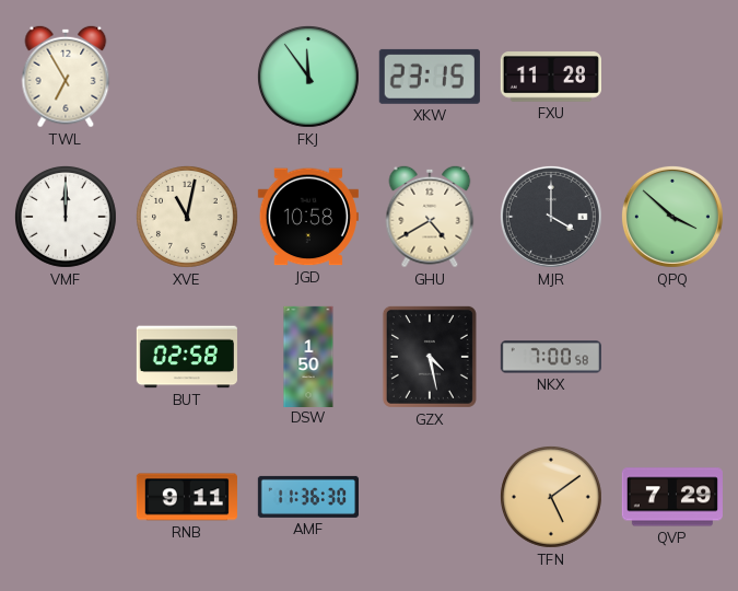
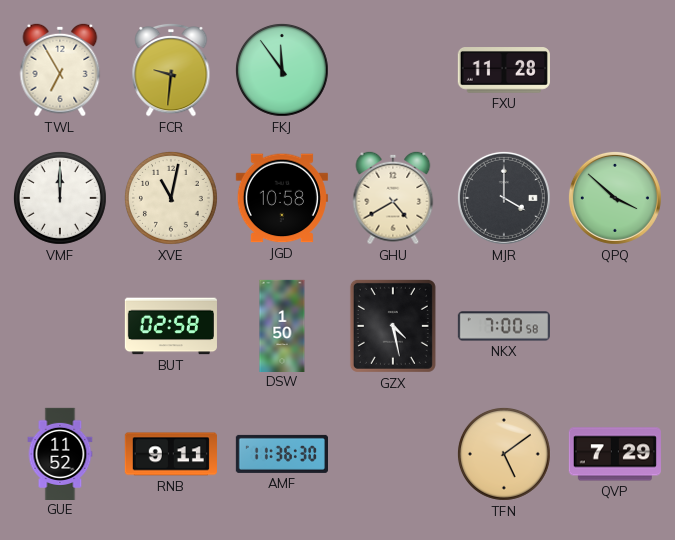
FCR: none -> 9:31
XKW: 23:15 -> none
GUE: none -> 11:52
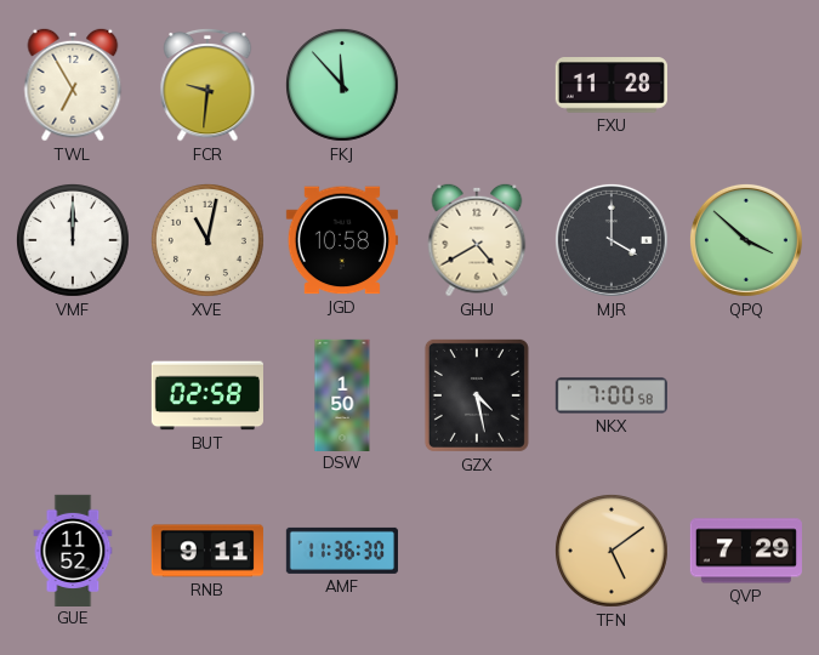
FKJ: 11:54 -> 11:53
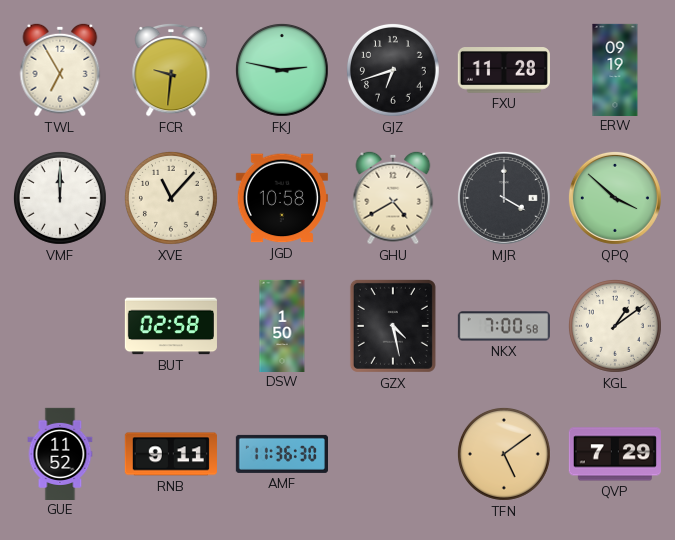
FKJ: 11:53 -> 2:47
GJZ: none -> 6:42
ERW: none -> 09:19
XVE: 11:02 -> 11:07
KGL: none -> 1:09
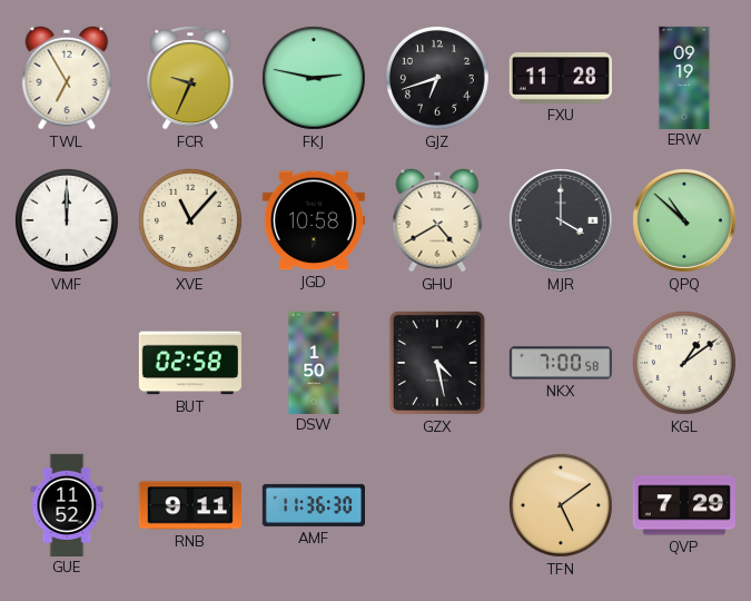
FCR: 9:31 -> 9:34
QPQ: 3:52 -> 10:52
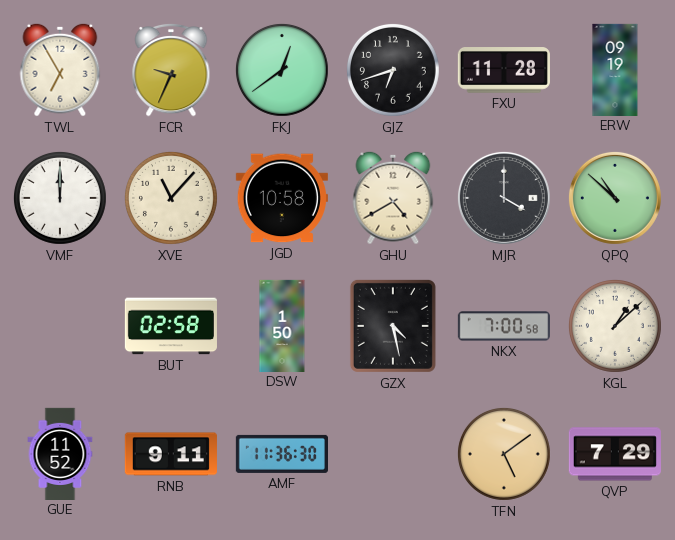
FKJ: 2:47 -> 12:39
KGL: 1:09 -> 1:08
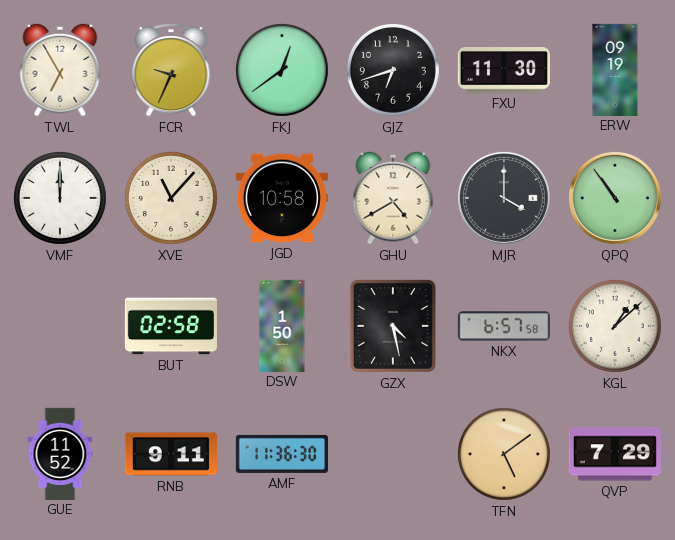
FXU: 11:28 -> 11:30
QPQ: 10:52 -> 10:54
NKX: 7:00 -> 6:57
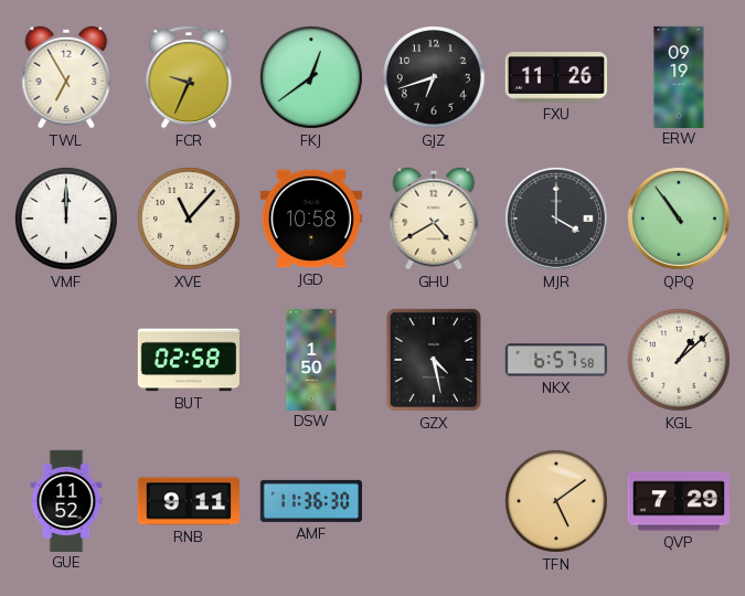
FXU: 11:30 -> 11:26
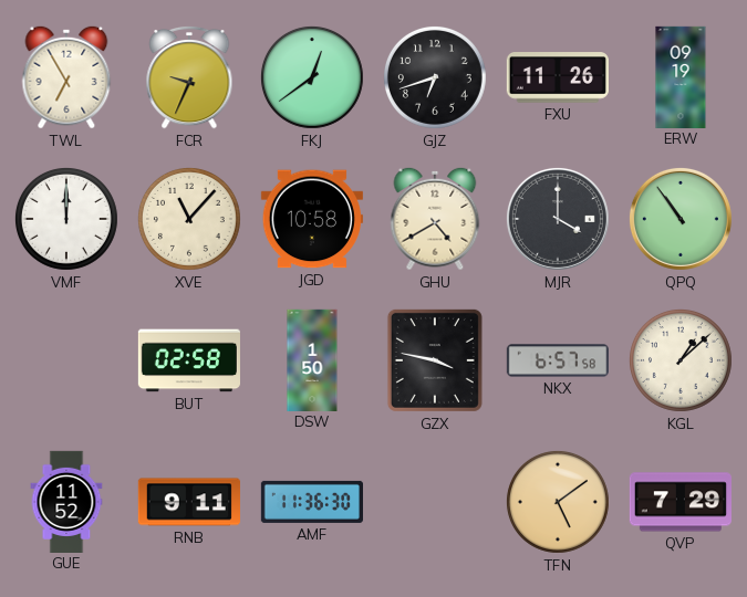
GZX: 4:28 -> 3:47
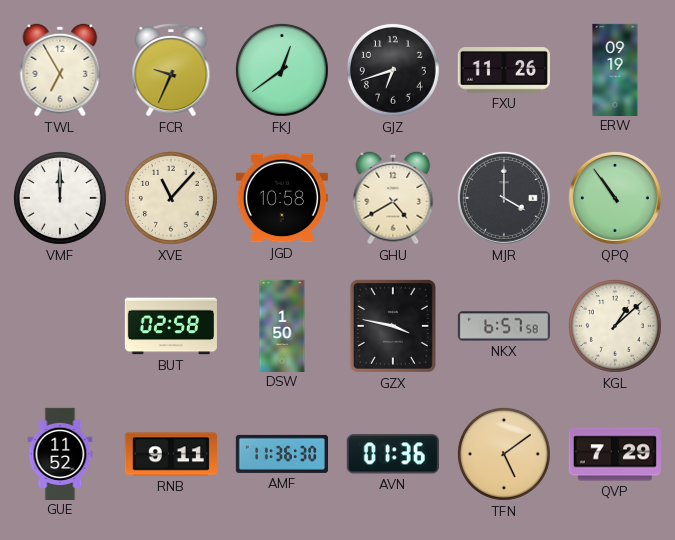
AVN: none -> 01:36
